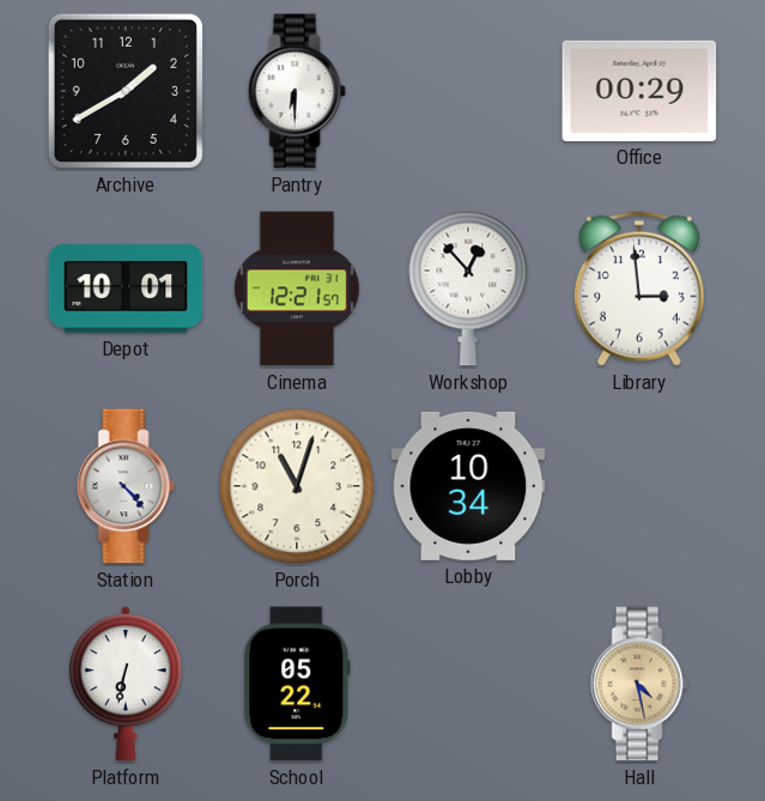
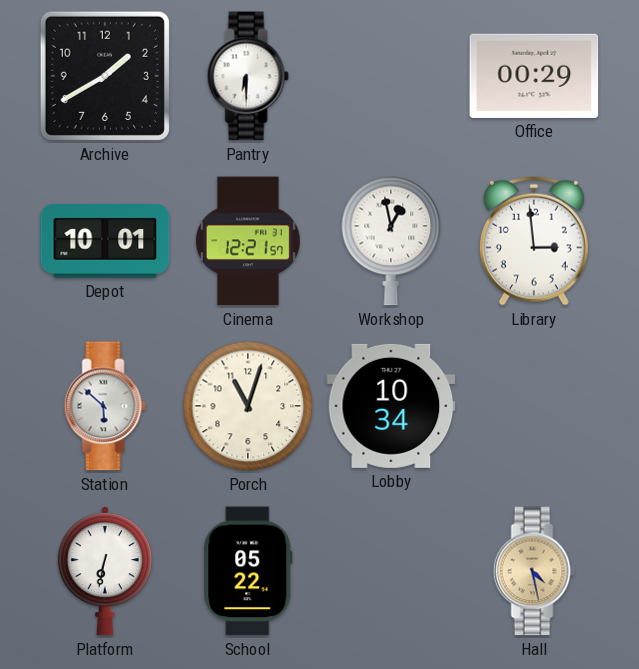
Workshop: 12:53 -> 12:58
Station: 4:23 -> 5:52
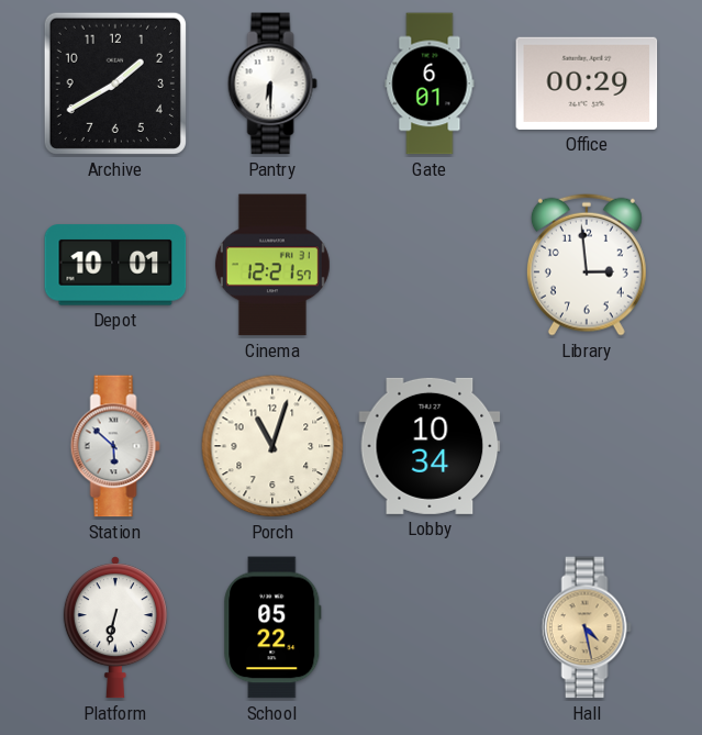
Gate: none -> 6:01
Workshop: 12:58 -> none
